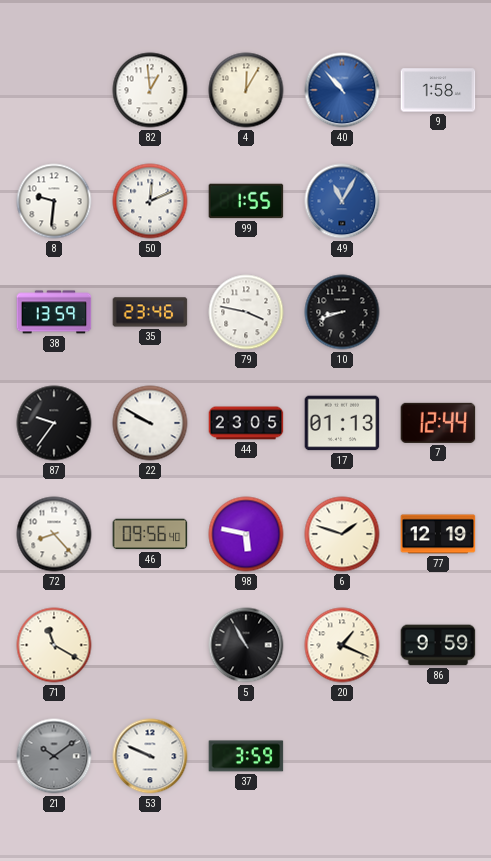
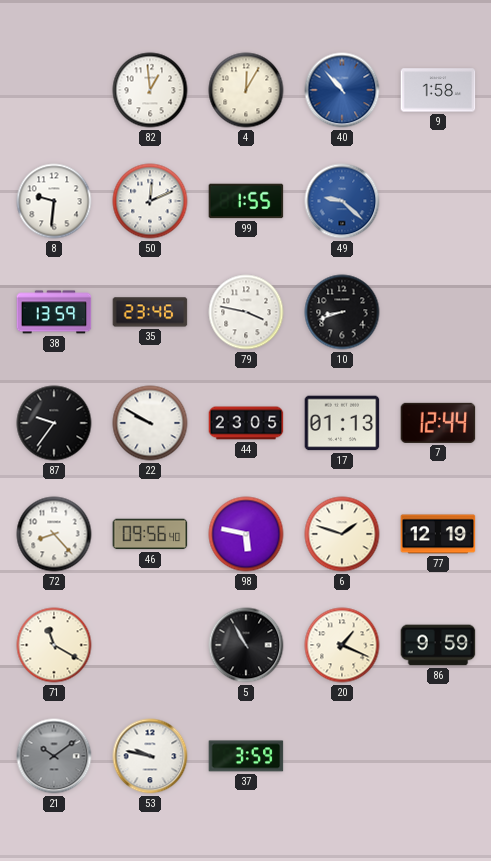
49: 11:05 -> 9:22
53: 9:49 -> 9:47
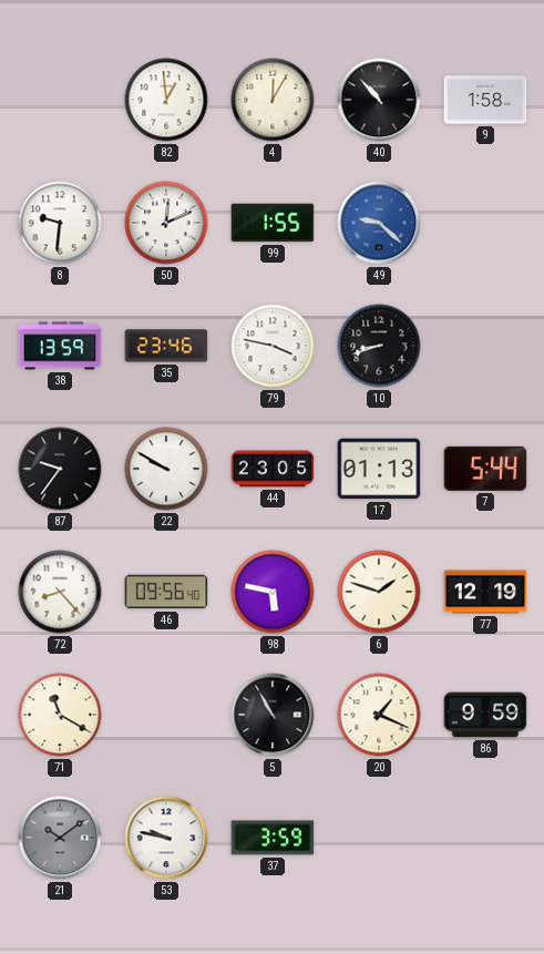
40 dial: blue -> black
7: 12:44 -> 5:44
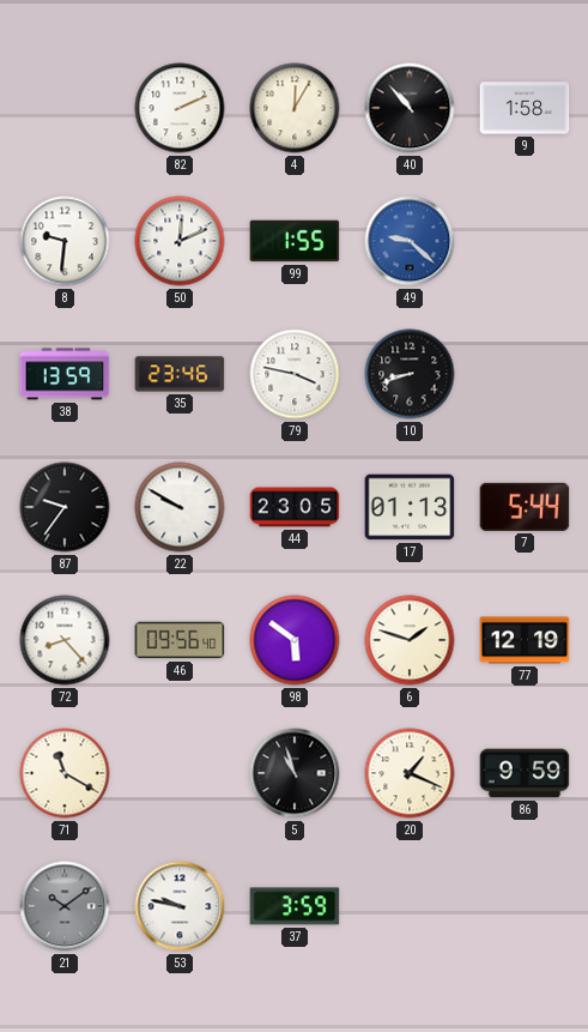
82: 12:59 -> 2:11
98: 5:47 -> 5:51
5: 10:55 -> 10:57
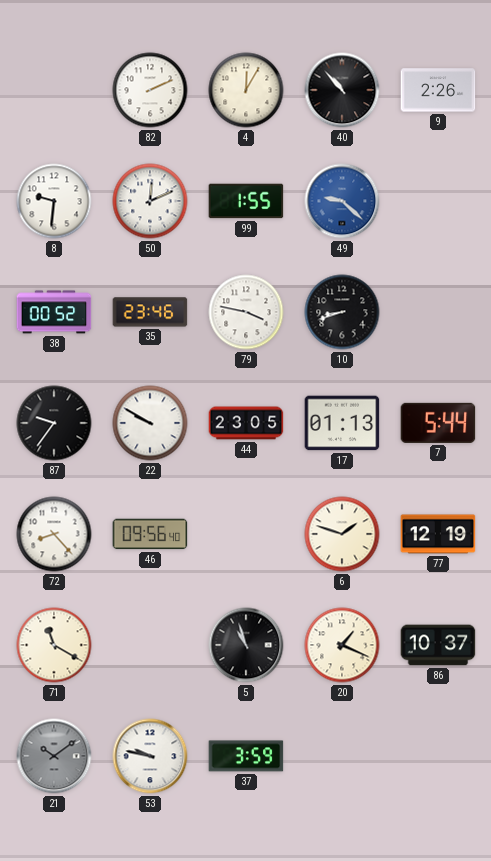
9: 1:58 -> 2:26
38: 13:59 -> 00:52
98: 5:51 -> none
86: 9:59 -> 10:37
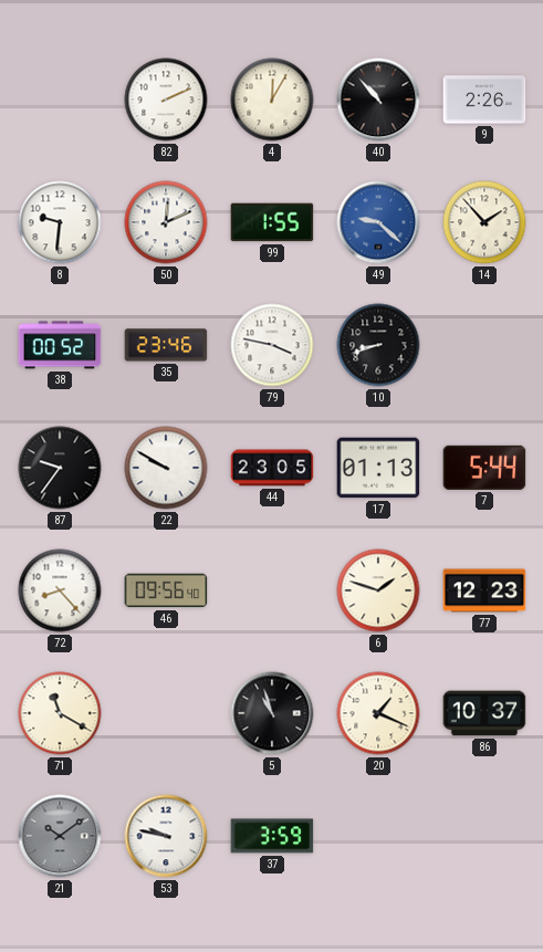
14: none -> 1:53
77: 12:19 -> 12:23
